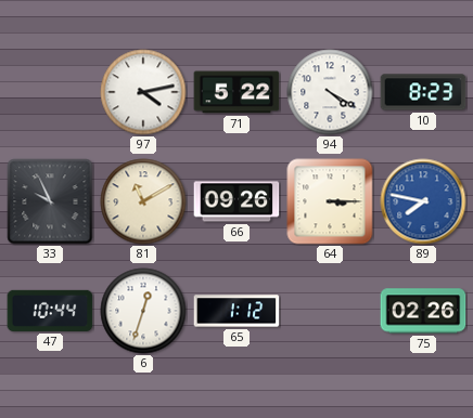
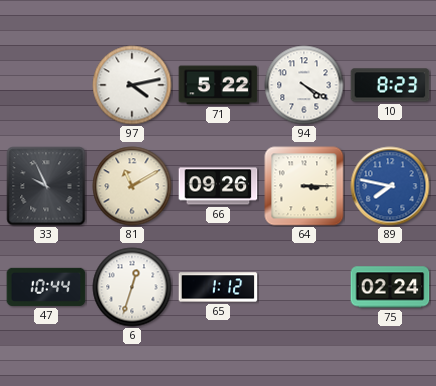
75: 02:26 -> 02:24
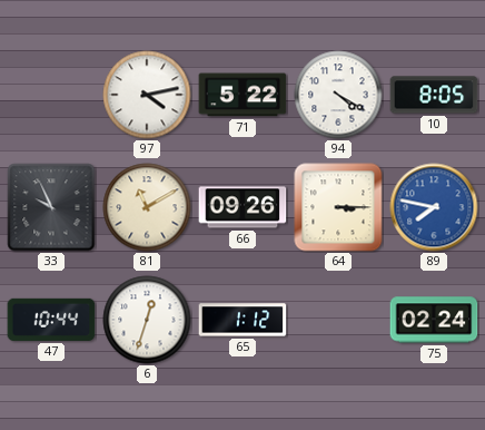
10: 8:23 -> 8:05
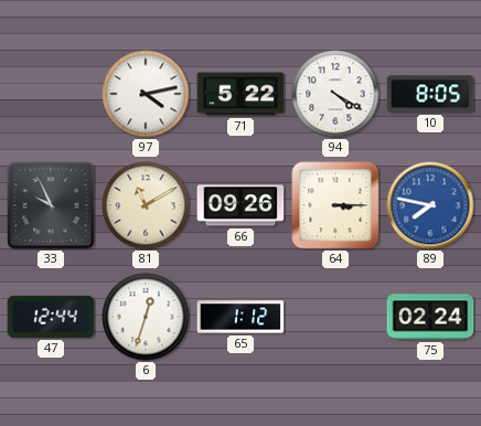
47: 10:44 -> 12:44
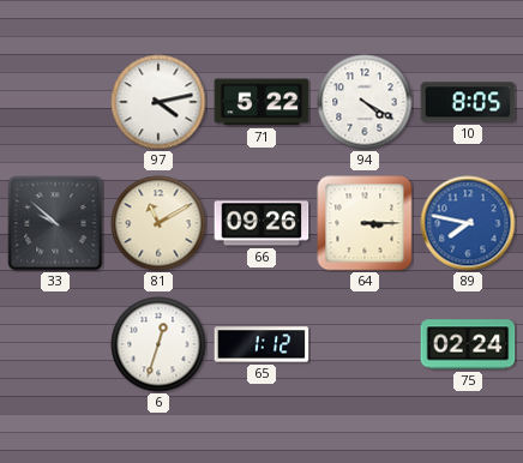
33: 9:56 -> 9:52
47: 12:44 -> none
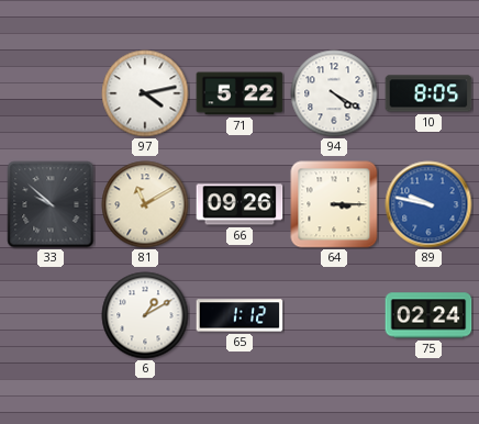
89: 7:47 -> 9:47
6: 12:33 -> 1:10
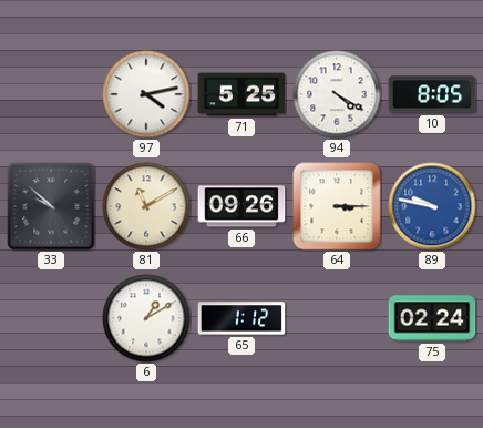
71: 5:22 -> 5:25
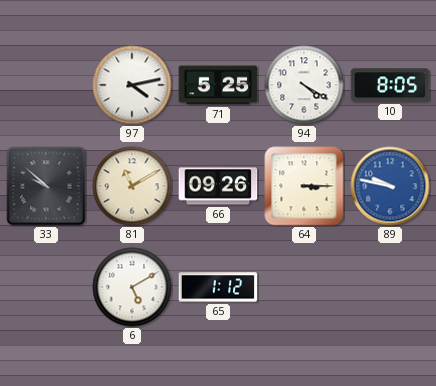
6: 1:10 -> 5:10
75: 02:24 -> none
